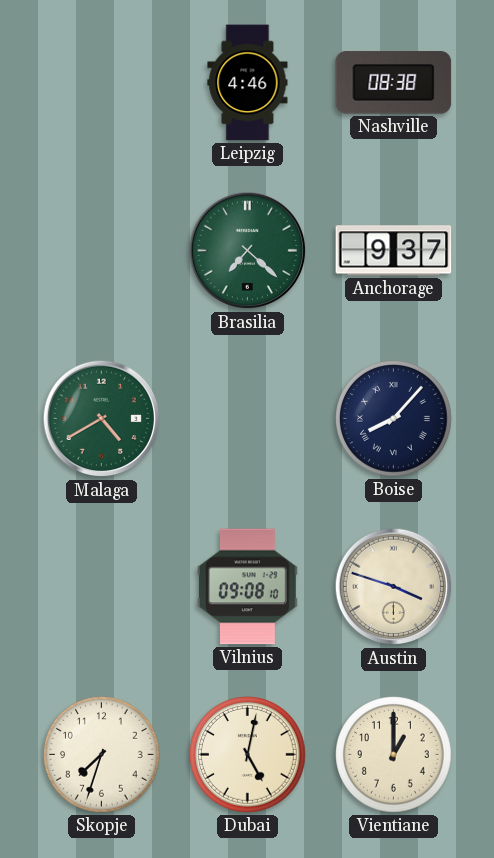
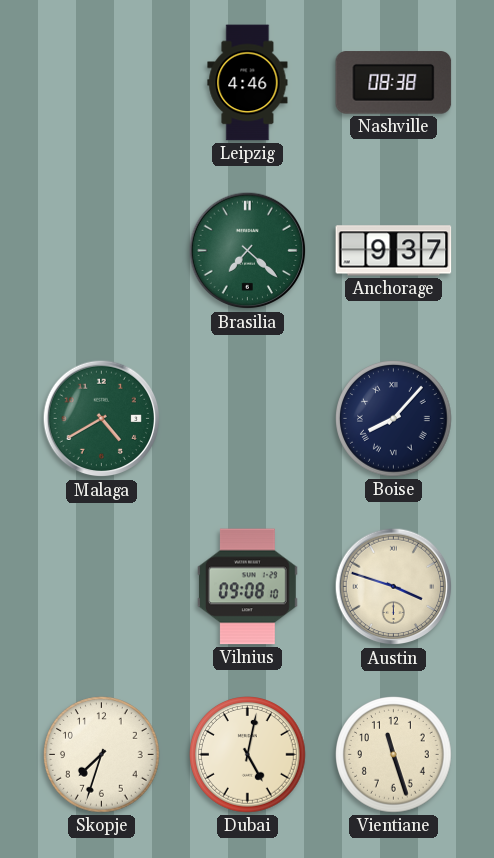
Vientiane: 1:00 -> 11:27
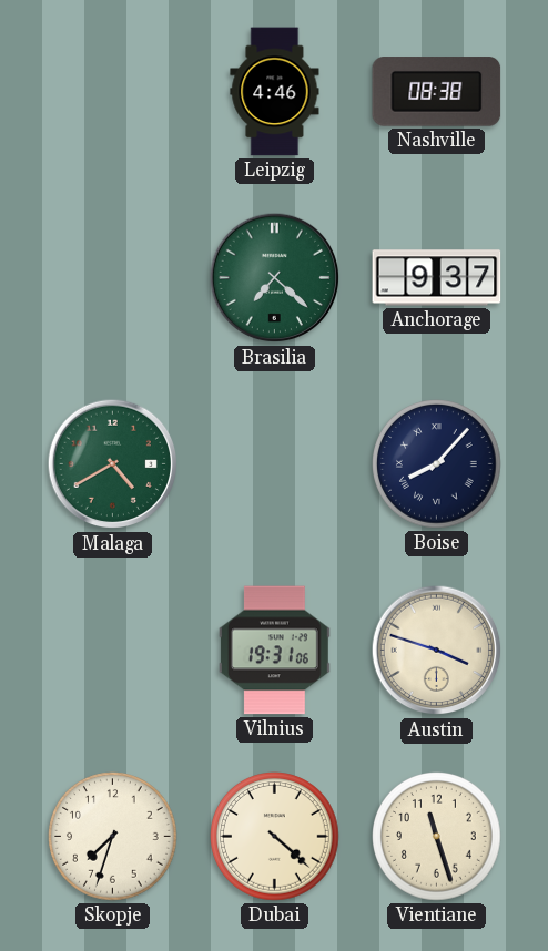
Vilnius: 09:08 -> 19:31
Dubai: 5:02 -> 4:22
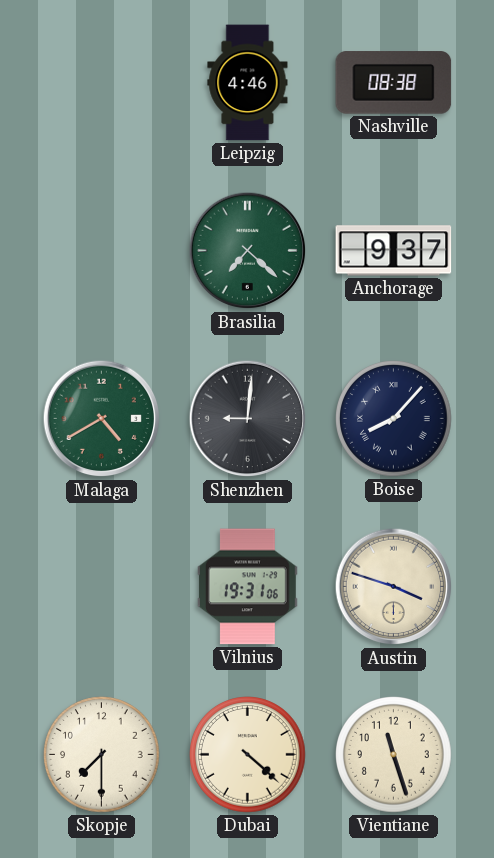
Shenzhen: none -> 9:01
Skopje: 7:33 -> 7:30
